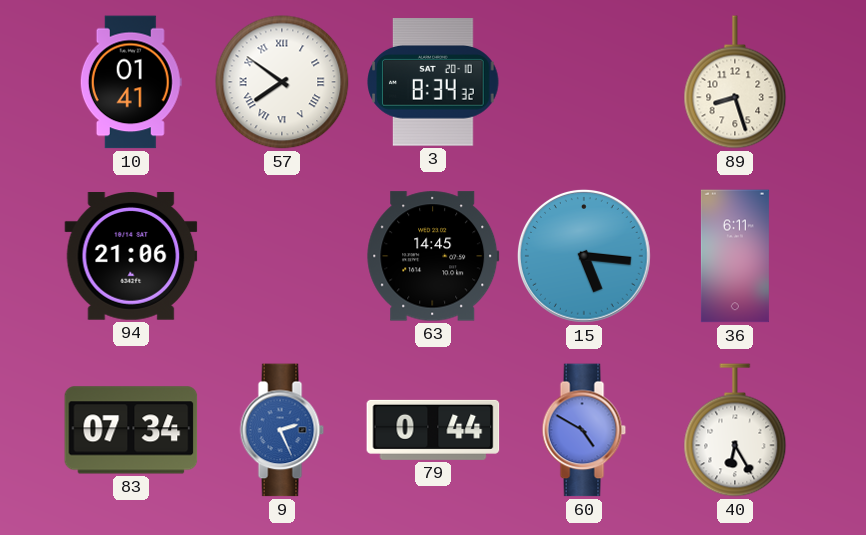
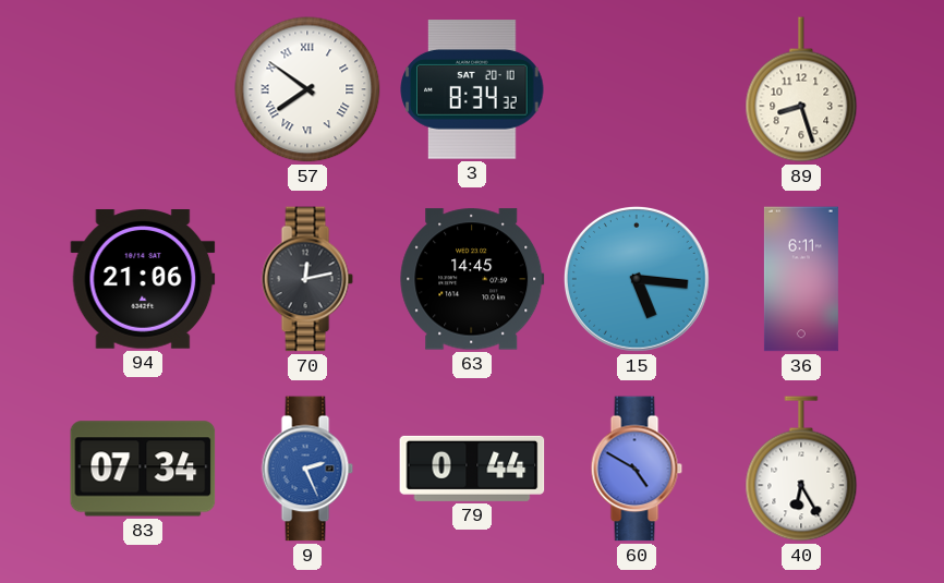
10: 01:41 -> none
70: none -> 12:13
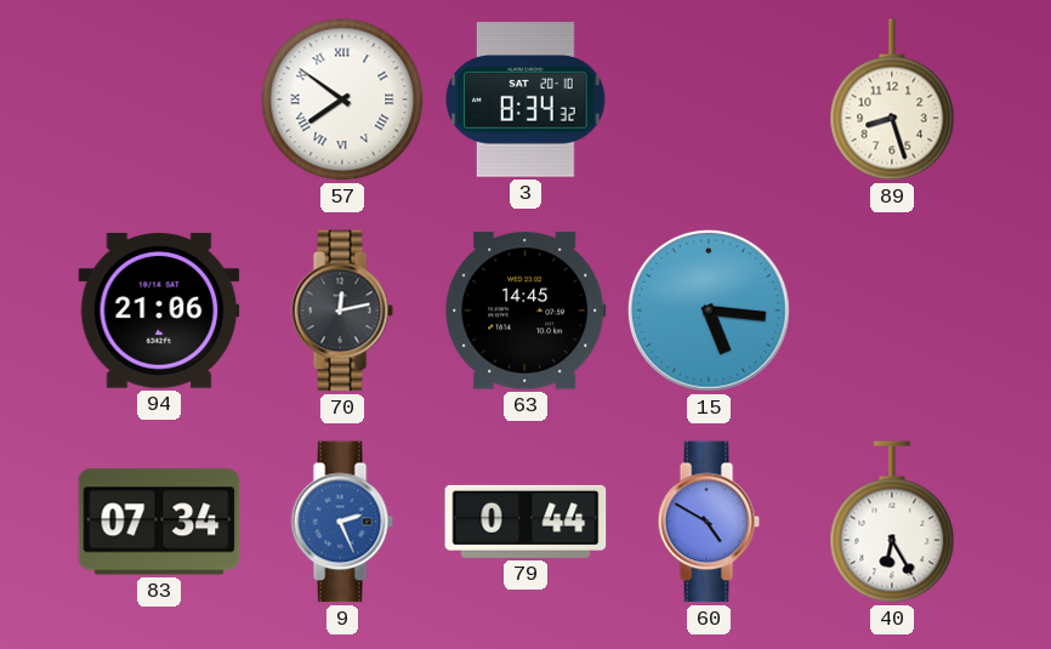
36: 6:11 -> none
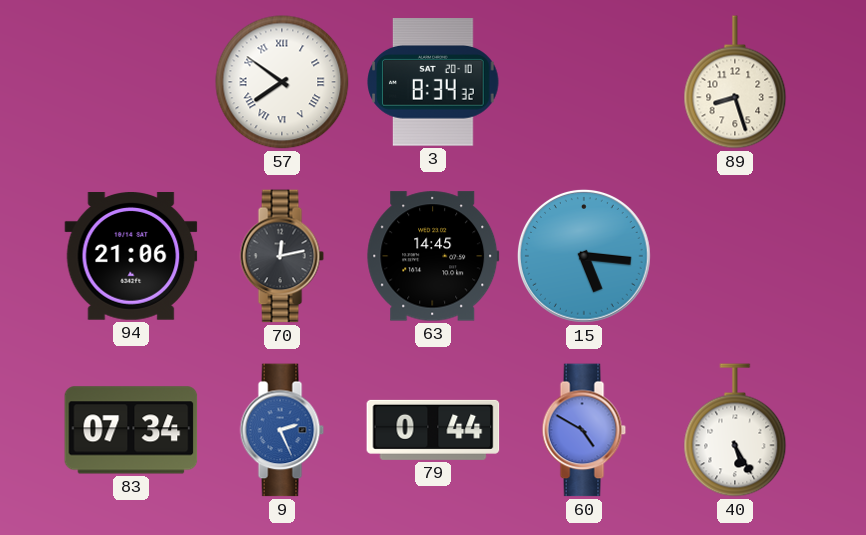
40: 6:25 -> 5:25
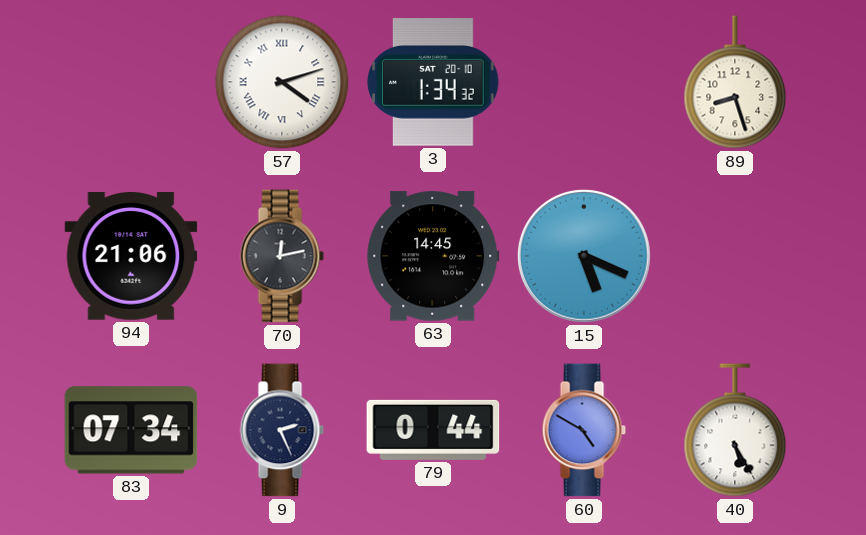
57: 7:51 -> 4:12
3: 8:34 -> 1:34
15: 5:16 -> 5:19
9 dial: blue -> navy
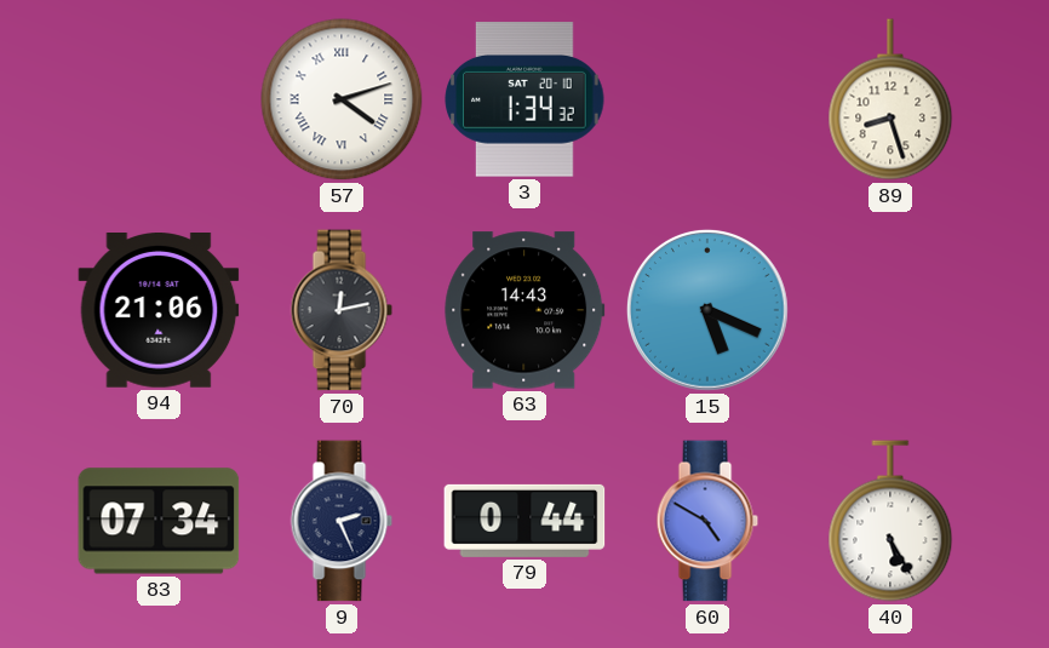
63: 14:45 -> 14:43
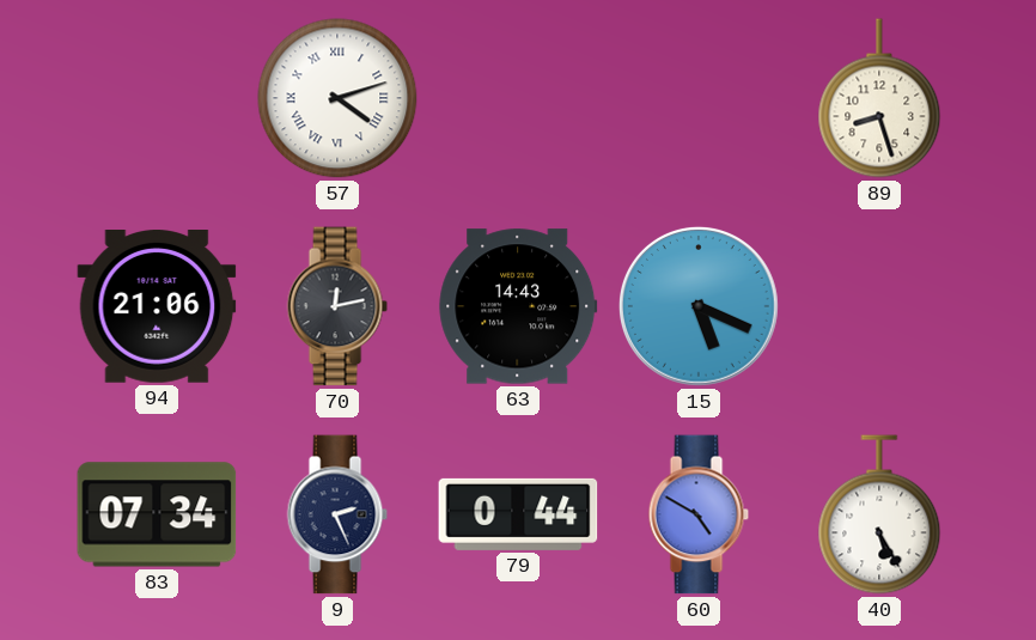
3: 1:34 -> none
